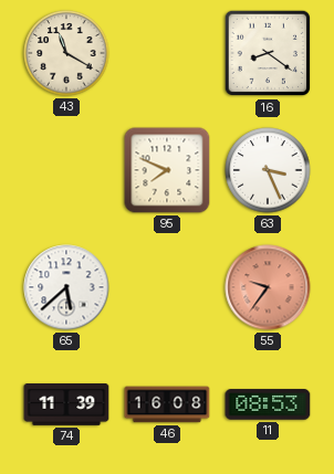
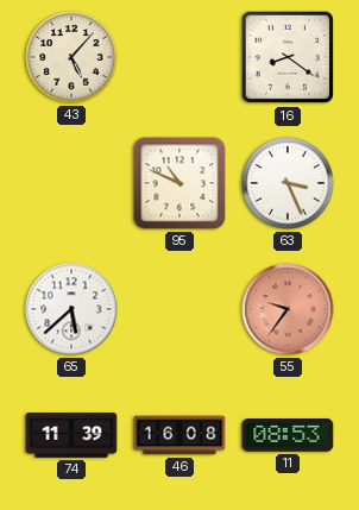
43: 11:20 -> 5:07
95: 7:49 -> 10:49
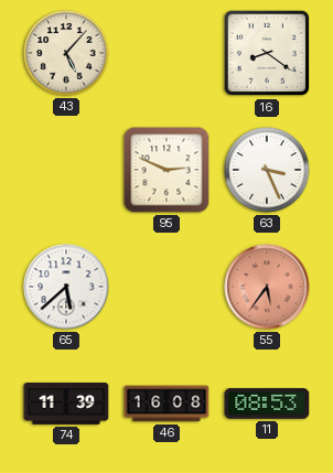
95: 10:49 -> 2:49
55: 9:36 -> 5:36
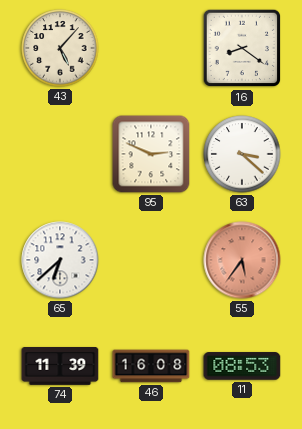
63: 3:26 -> 3:22
65: 5:38 -> 6:38
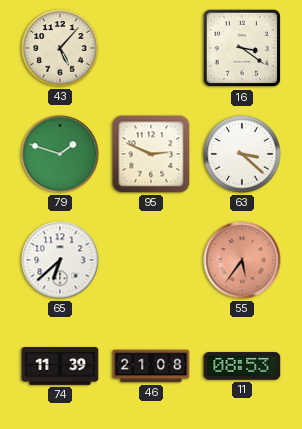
16: 8:21 -> 3:21
79: none -> 1:48
46: 16:08 -> 21:08
